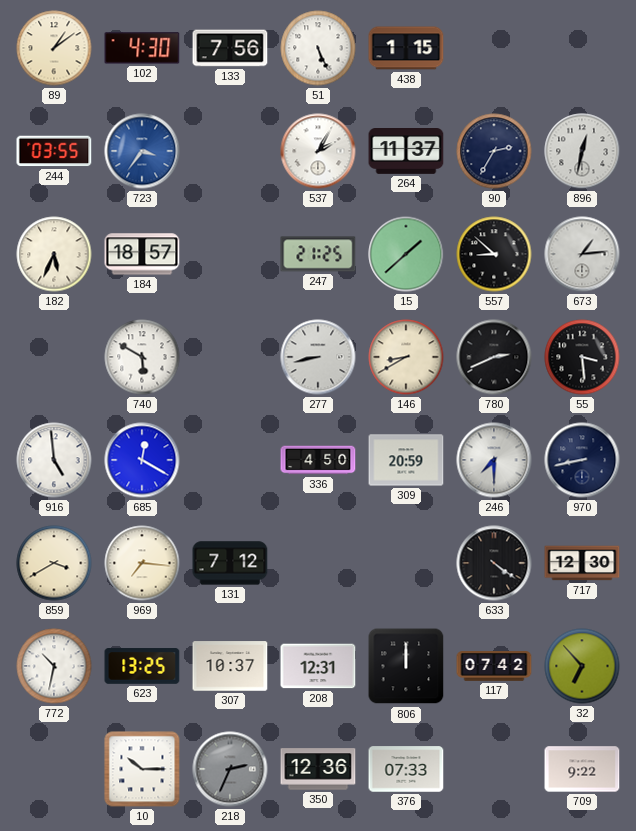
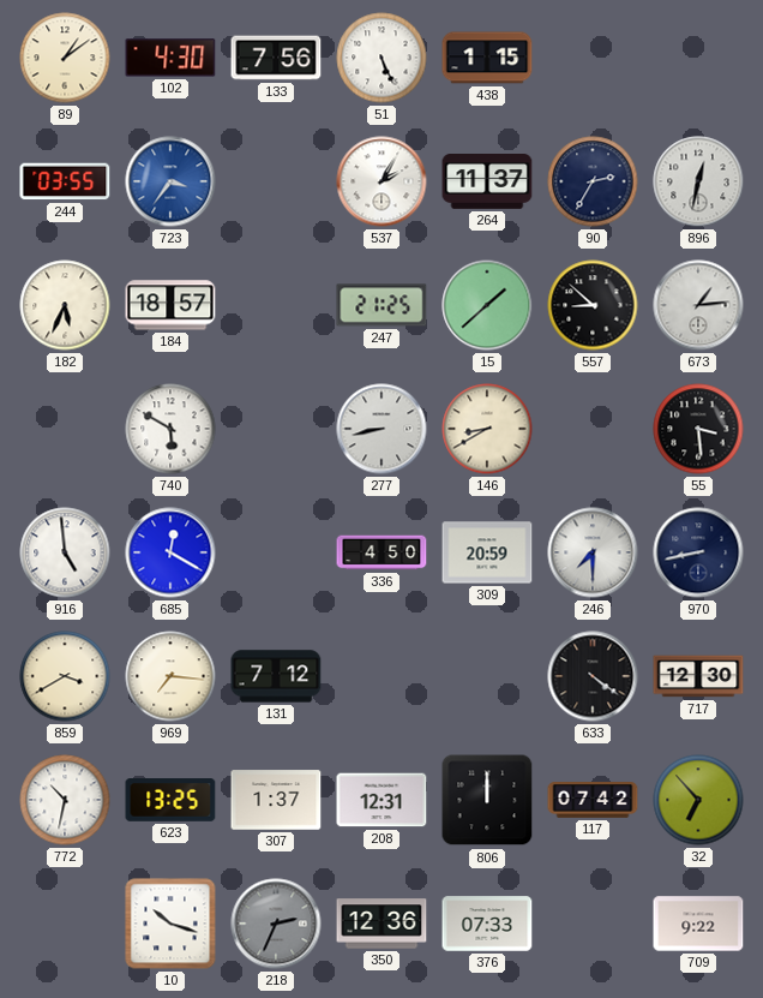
780: 2:41 -> none
307: 10:37 -> 1:37
10: 10:15 -> 10:18
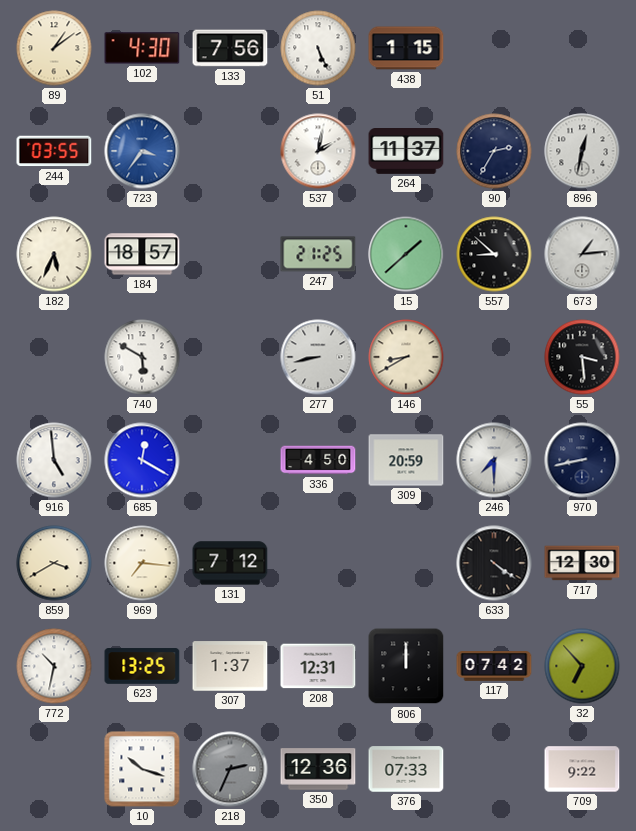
537: 2:05 -> 2:02
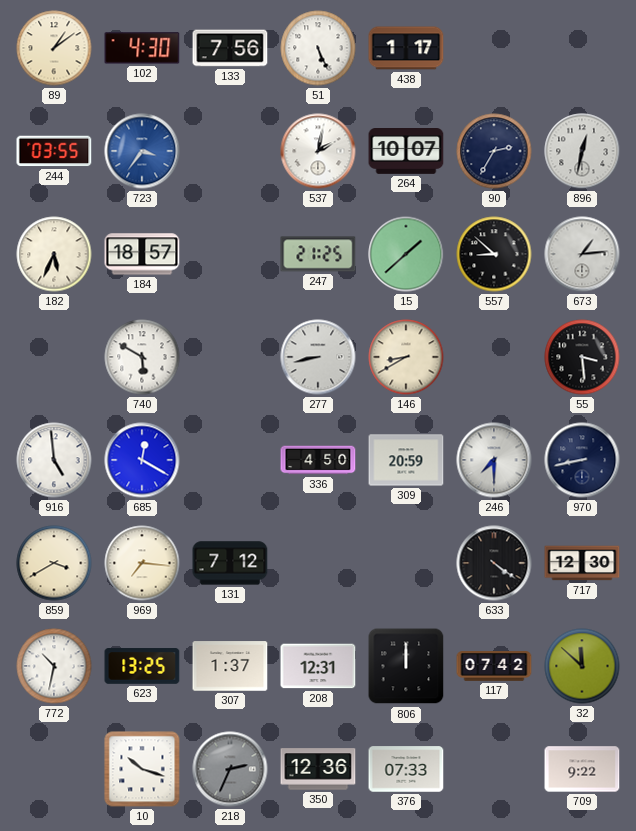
438: 1:15 -> 1:17
264: 11:37 -> 10:07
32: 6:53 -> 11:52
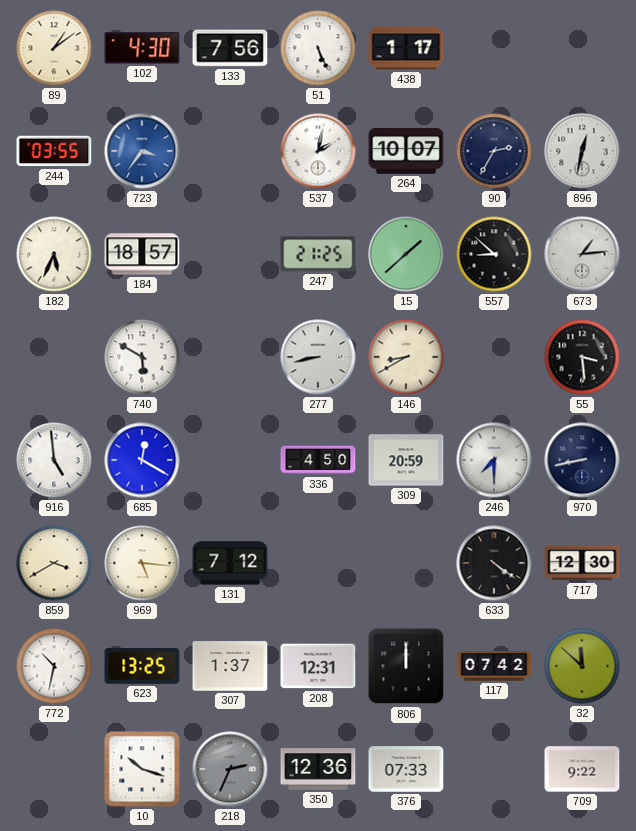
969: 7:16 -> 5:16
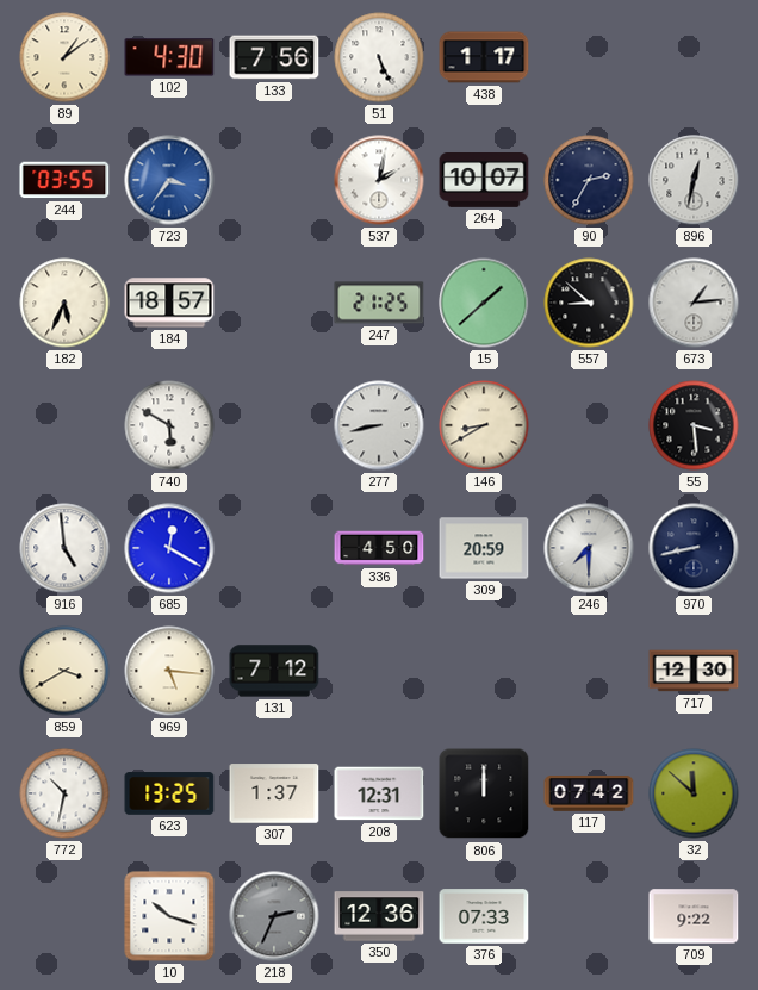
633: 4:21 -> none
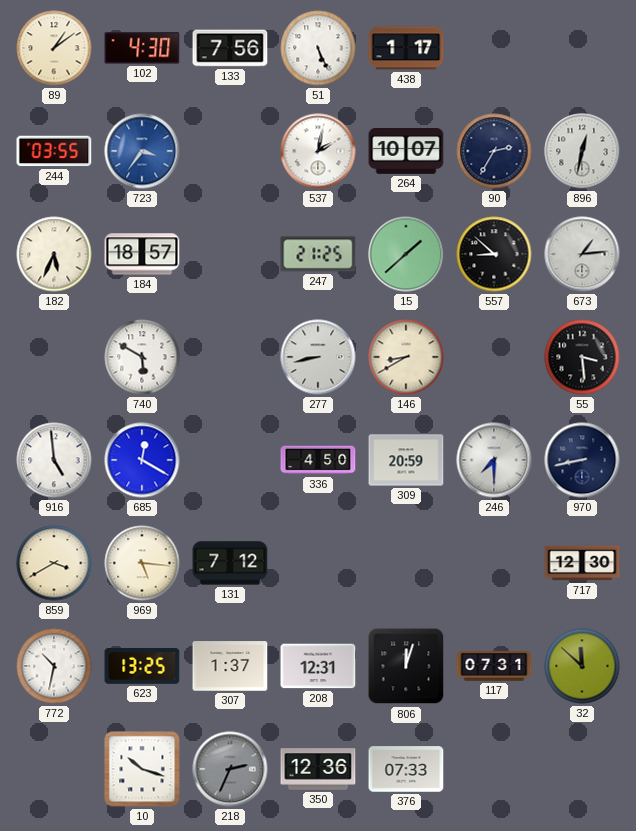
806: 12:00 -> 12:03
117: 07:42 -> 07:31
709: 9:22 -> none
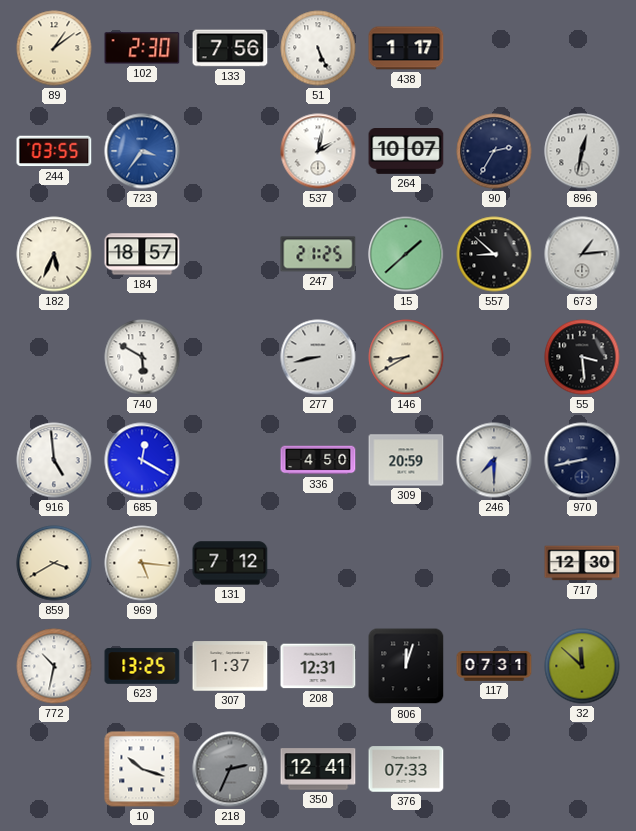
102: 4:30 -> 2:30
350: 12:36 -> 12:41
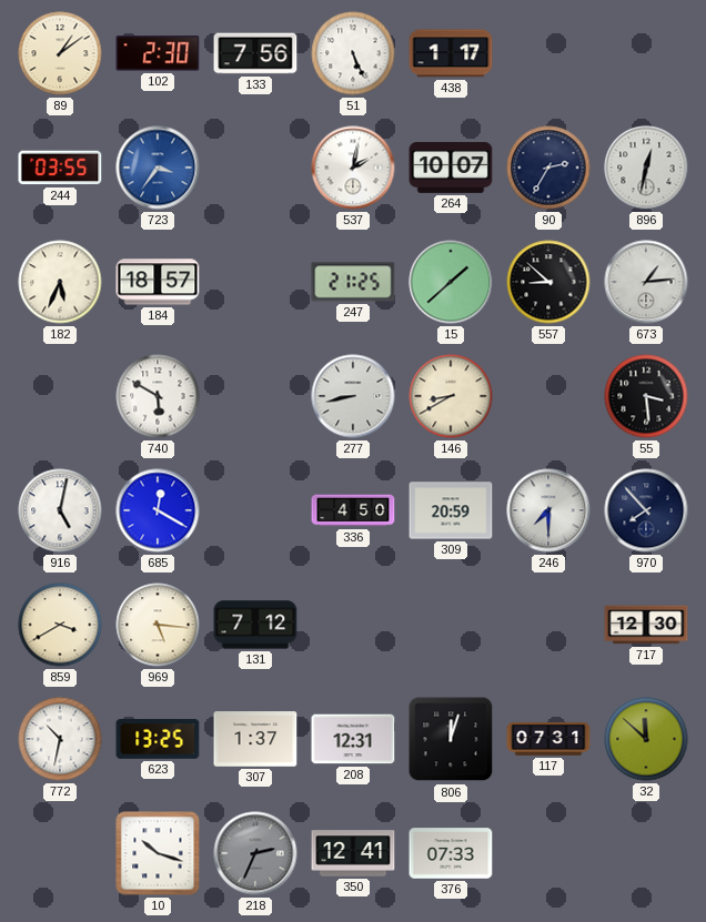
916: 4:59 -> 5:02
970: 8:43 -> 7:53
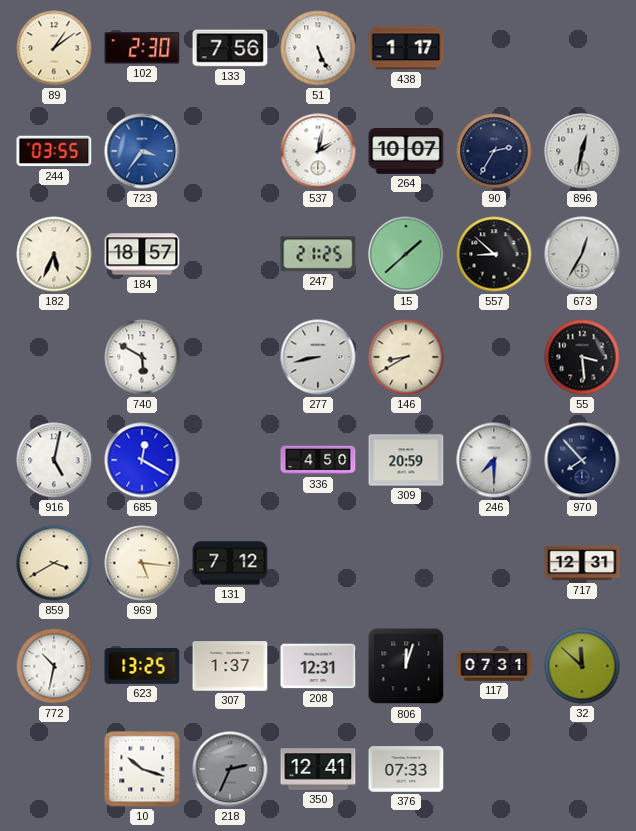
673: 1:14 -> 12:35
717: 12:30 -> 12:31
